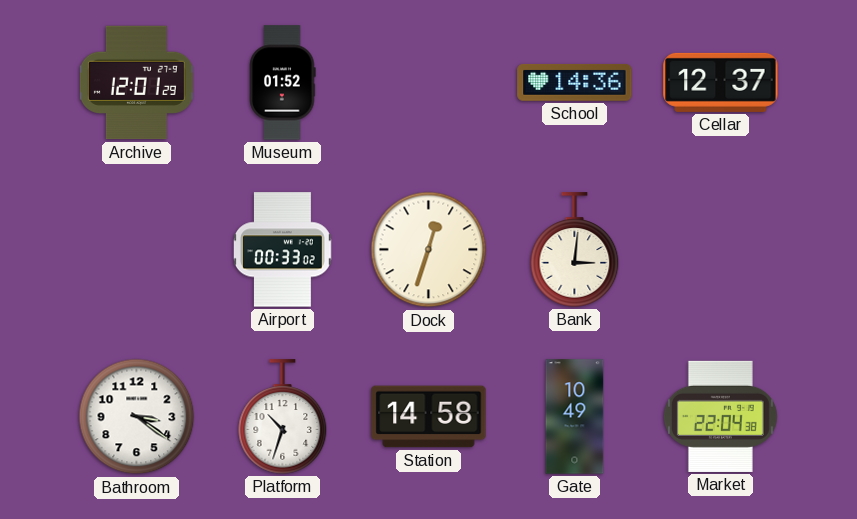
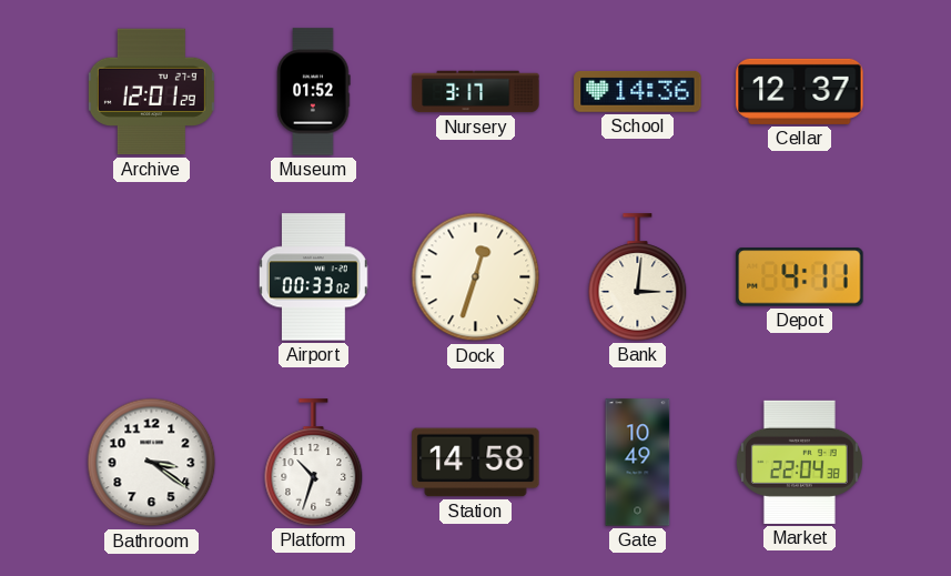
Nursery: none -> 3:17
Depot: none -> 4:11
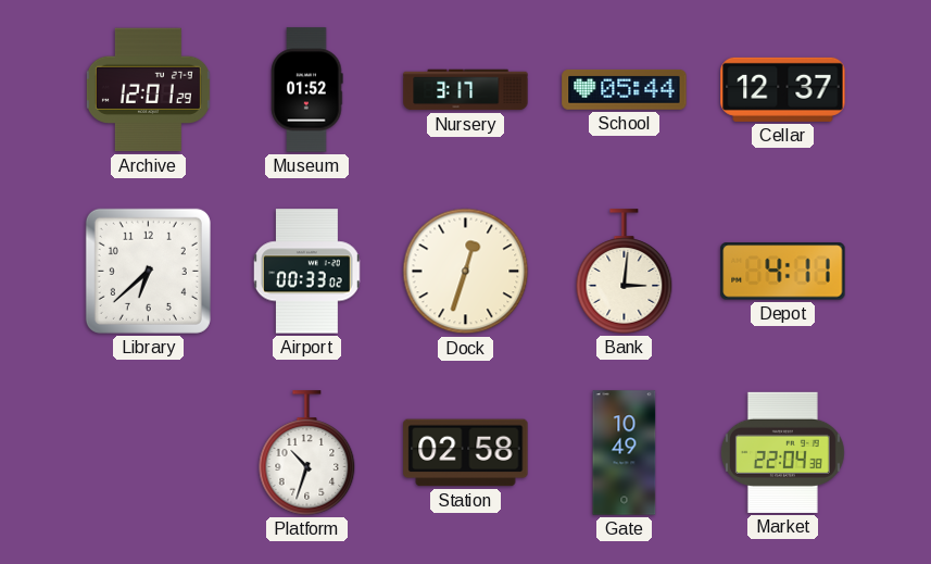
School: 14:36 -> 05:44
Library: none -> 6:38
Bathroom: 3:21 -> none
Station: 14:58 -> 02:58
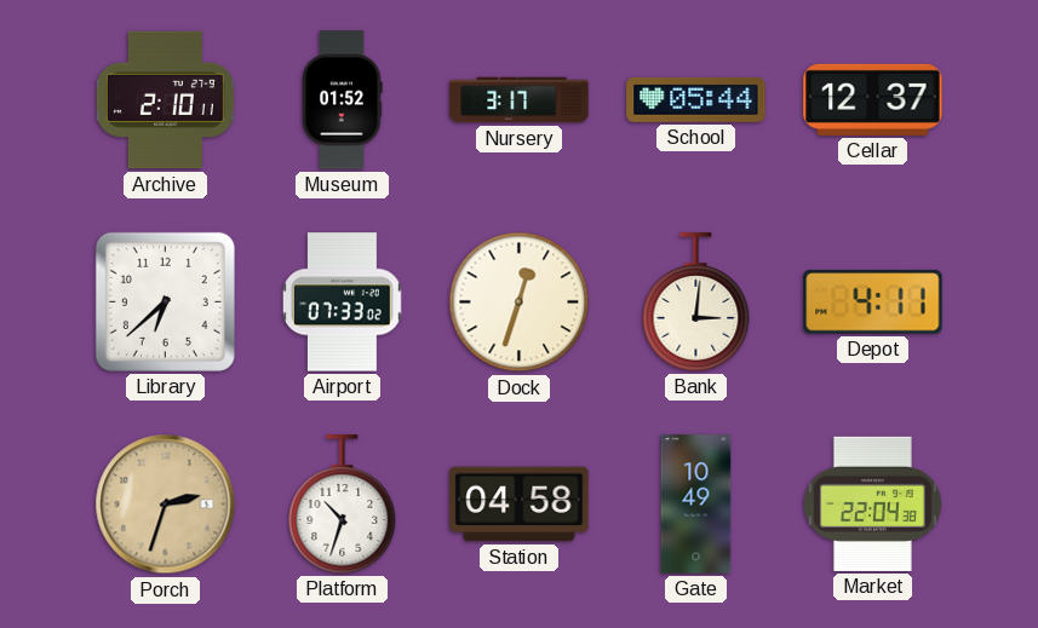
Archive: 12:01 -> 2:10
Airport: 00:33 -> 07:33
Porch: none -> 2:33
Station: 02:58 -> 04:58
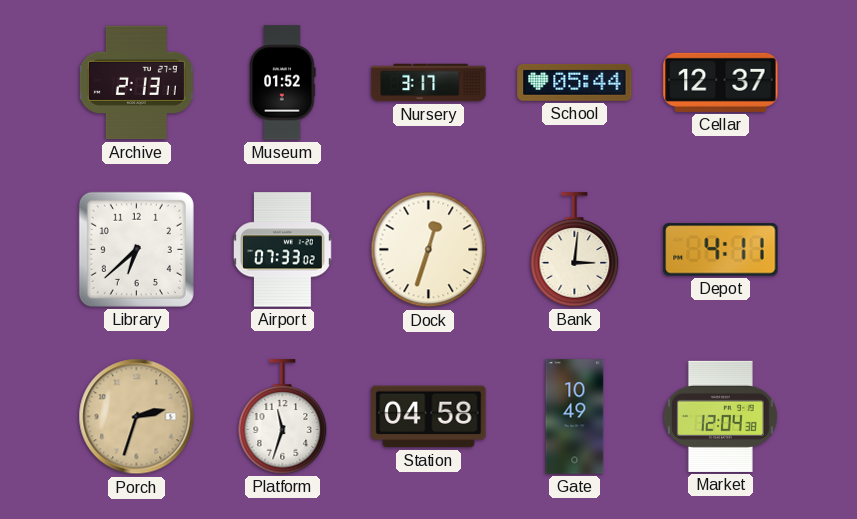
Archive: 2:10 -> 2:13
Platform: 10:33 -> 11:33
Market: 22:04 -> 12:04
